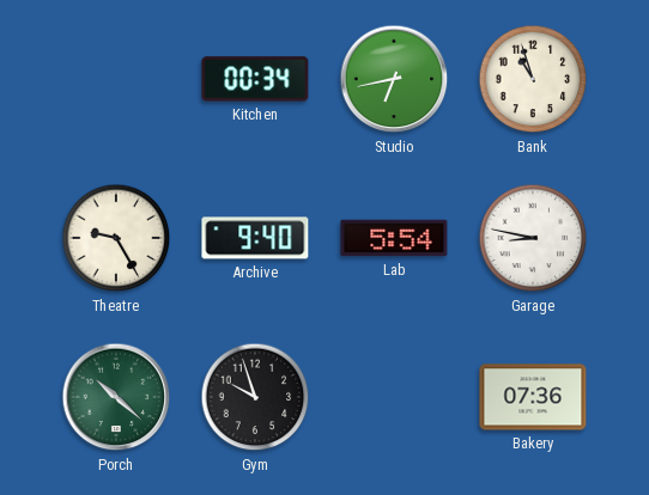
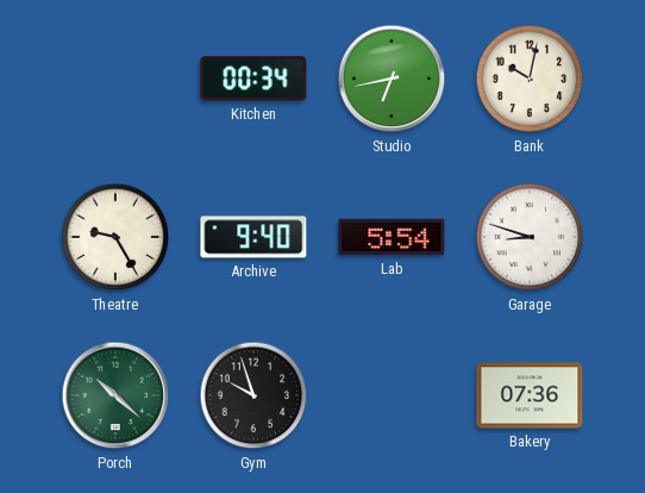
Bank: 10:57 -> 10:02
Garage: 8:47 -> 8:48
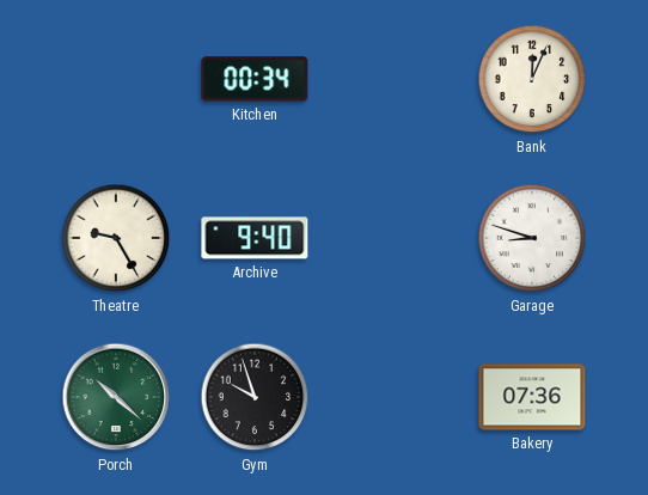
Studio: 6:43 -> none
Bank: 10:02 -> 12:04
Lab: 5:54 -> none
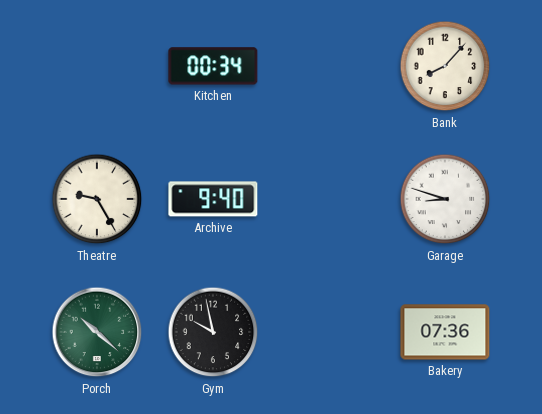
Bank: 12:04 -> 8:07
Gym: 9:57 -> 9:58
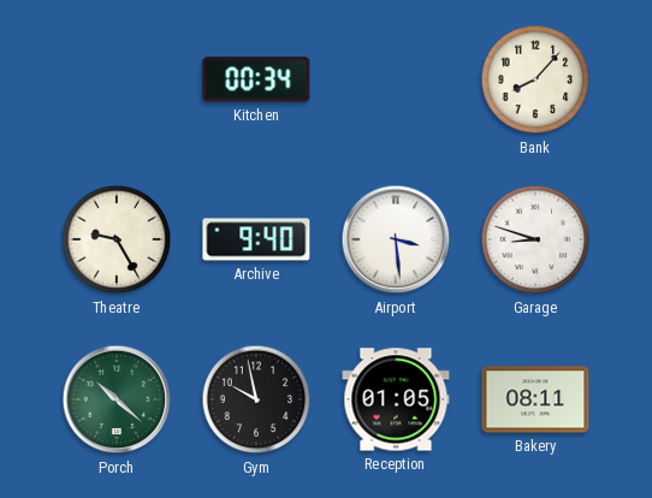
Airport: none -> 3:29
Reception: none -> 01:05
Bakery: 07:36 -> 08:11
